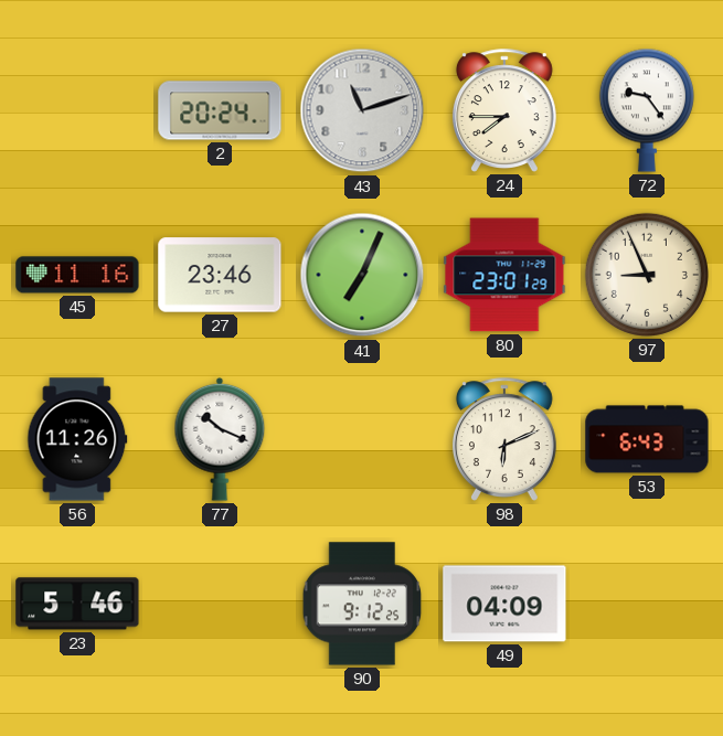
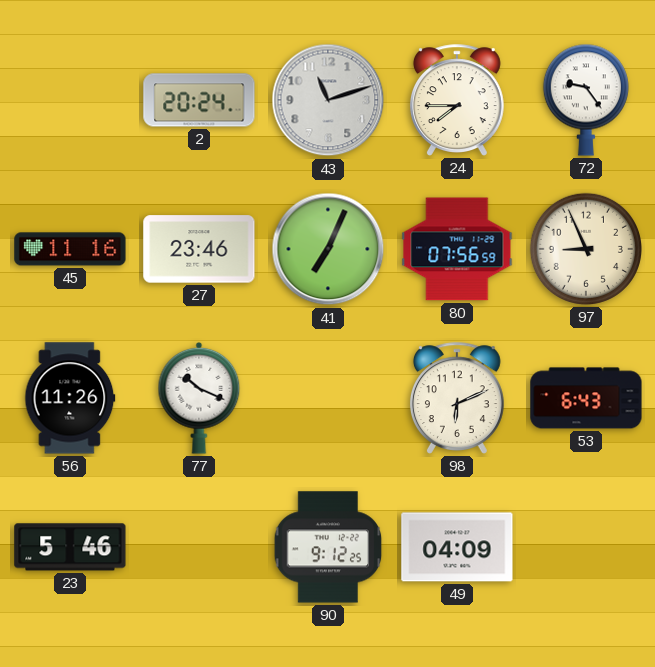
80: 23:01 -> 07:56
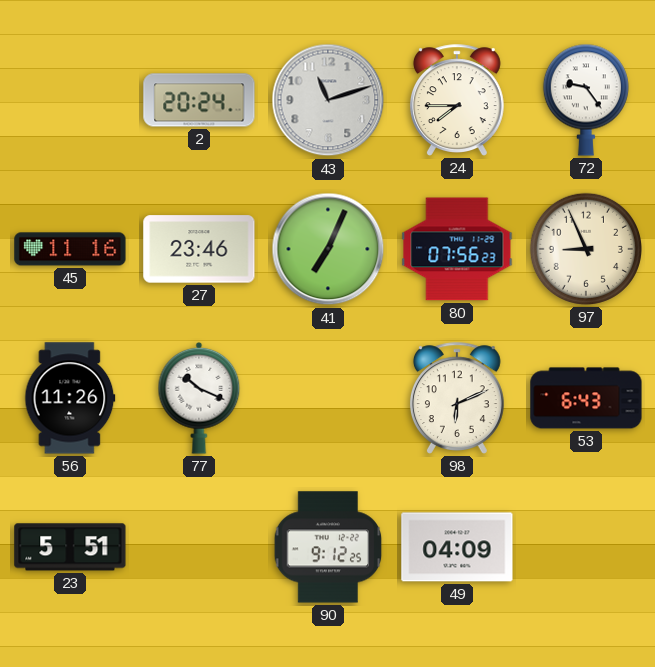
80: 07:56:59 -> 07:56:23
23: 5:46 -> 5:51
